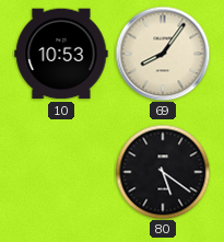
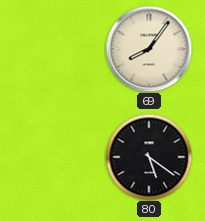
10: 10:53 -> none
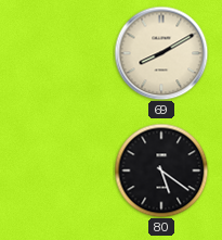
69: 8:06 -> 8:10
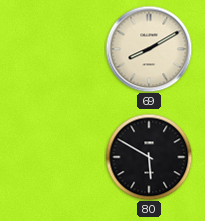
80: 5:21 -> 5:50
